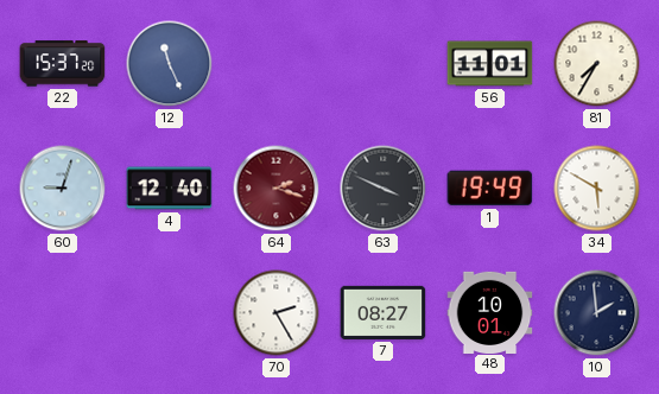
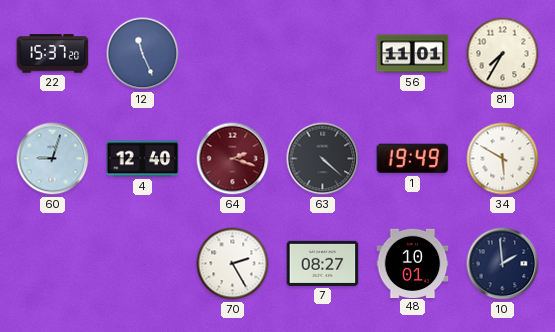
63: 3:49 -> 4:22
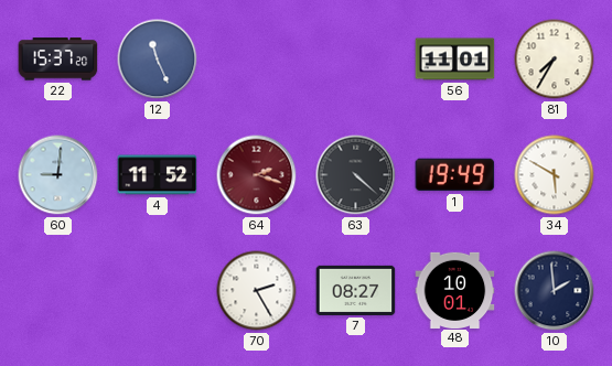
60: 9:03 -> 9:01
4: 12:40 -> 11:52
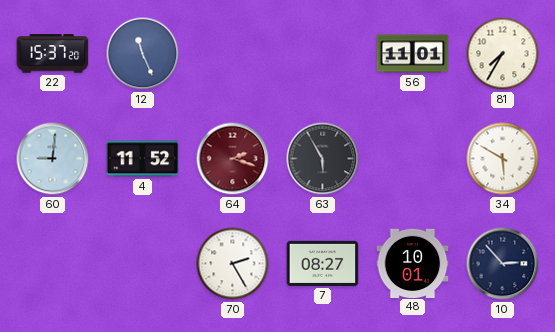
63: 4:22 -> 5:55
1: 19:49 -> none
10: 1:59 -> 2:53
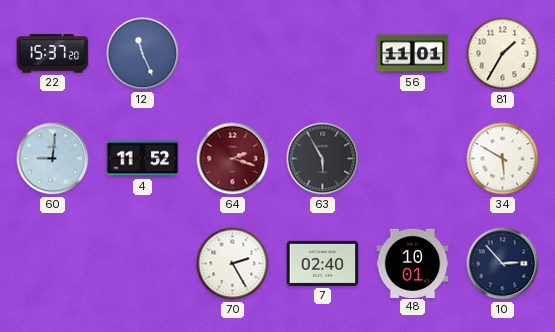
81: 7:35 -> 1:35
7: 08:27 -> 02:40
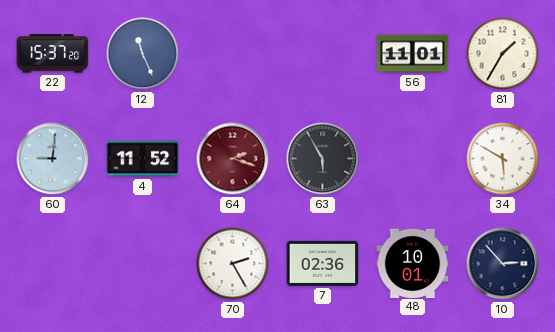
7: 02:40 -> 02:36
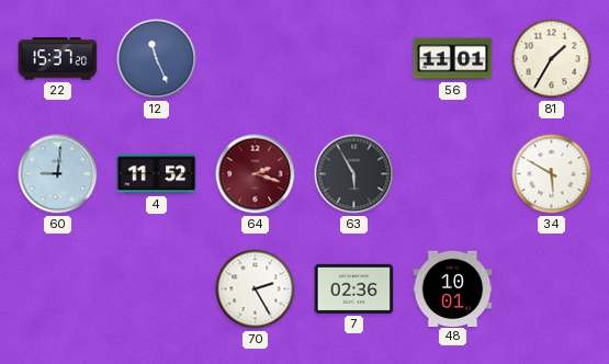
10: 2:53 -> none
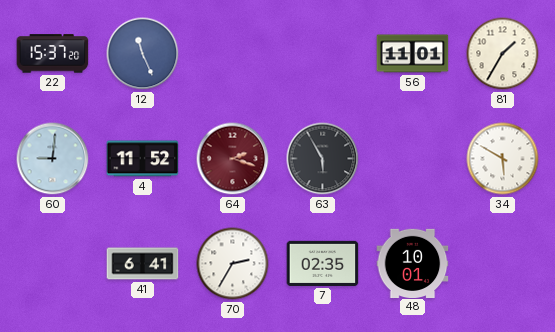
41: none -> 6:41
70: 2:25 -> 2:35
7: 02:36 -> 02:35
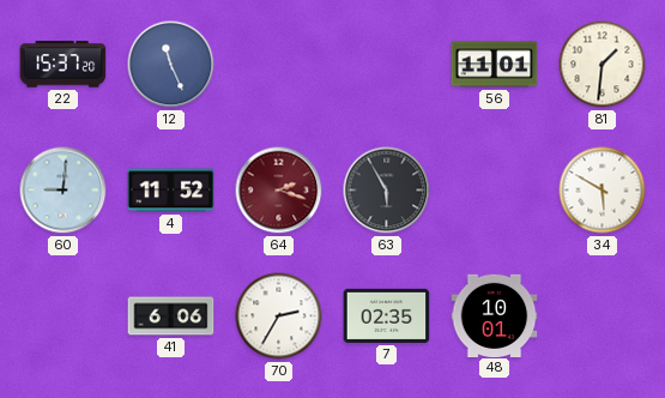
81: 1:35 -> 1:31
41: 6:41 -> 6:06
